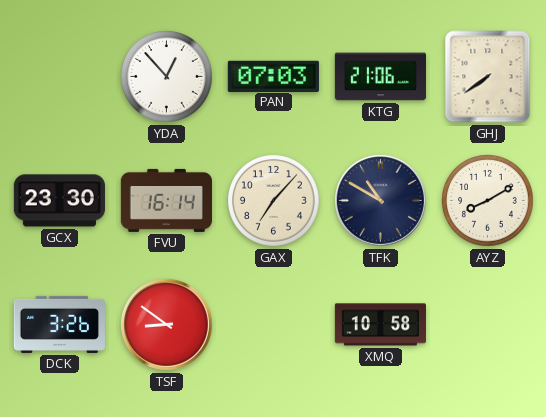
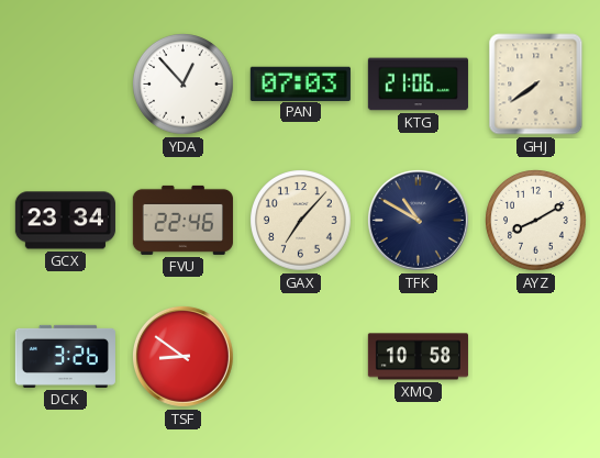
GCX: 23:30 -> 23:34
FVU: 16:14 -> 22:46
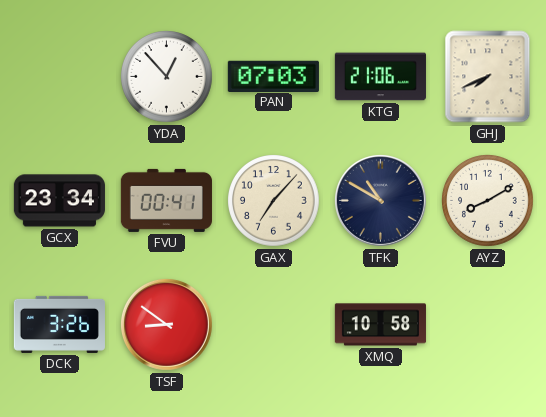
GHJ: 7:39 -> 7:41
FVU: 22:46 -> 00:41
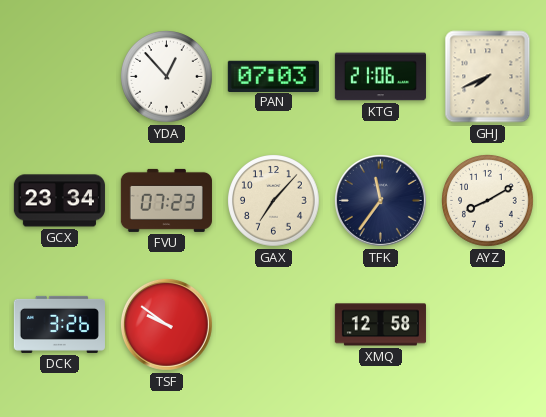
FVU: 00:41 -> 07:23
TFK: 10:50 -> 11:36
TSF: 8:51 -> 9:51
XMQ: 10:58 -> 12:58
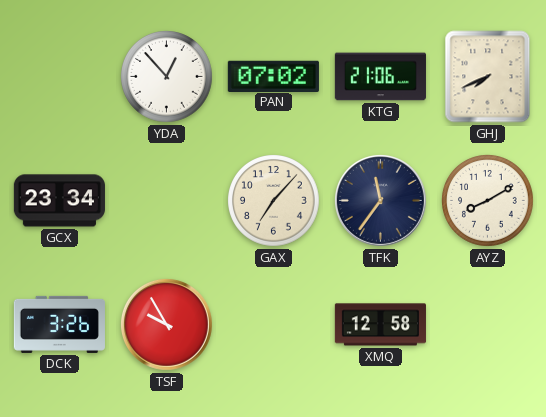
PAN: 07:03 -> 07:02
FVU: 07:23 -> none
TSF: 9:51 -> 9:55
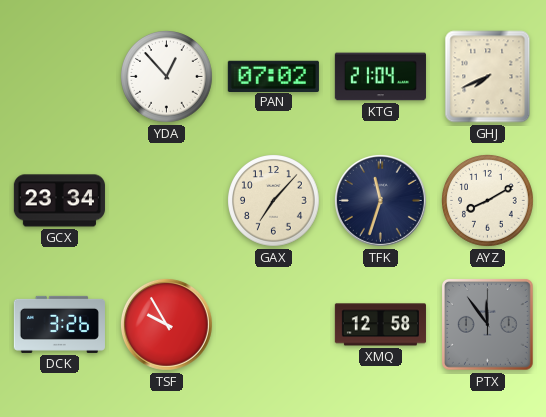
KTG: 21:06 -> 21:04
TFK: 11:36 -> 11:33
PTX: none -> 11:54
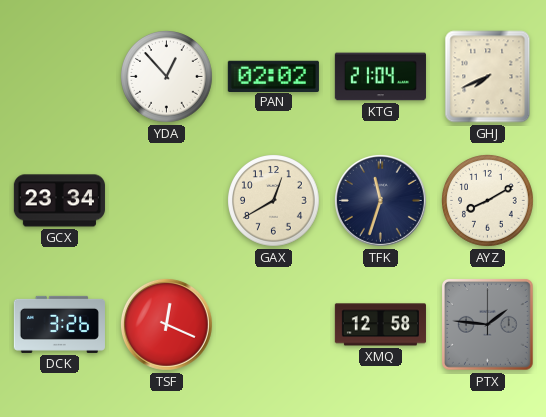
PAN: 07:02 -> 02:02
GAX: 7:07 -> 12:40
TSF: 9:55 -> 12:19
PTX: 11:54 -> 1:46
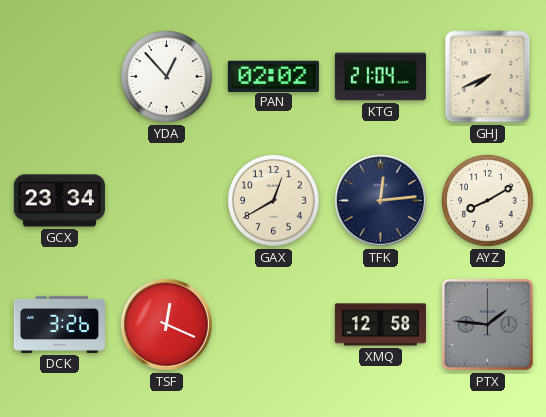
TFK: 11:33 -> 12:14
